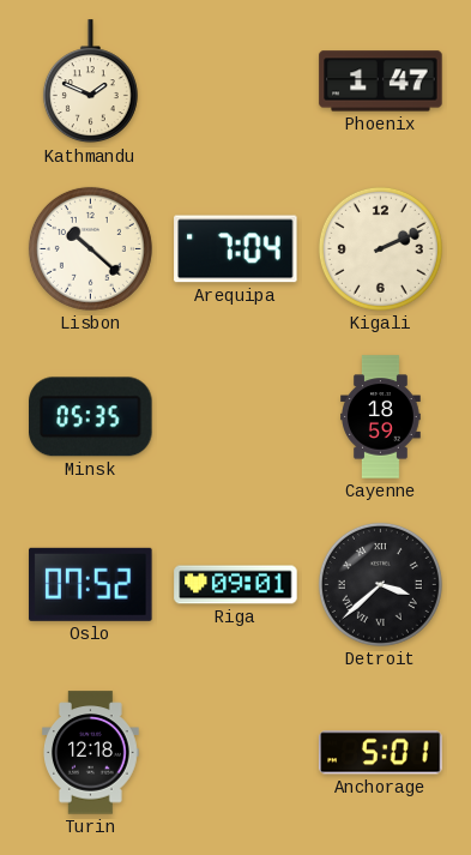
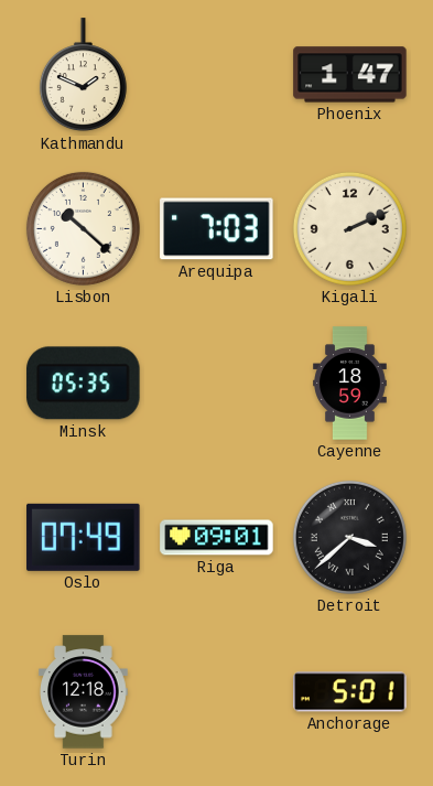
Arequipa: 7:04 -> 7:03
Oslo: 07:52 -> 07:49
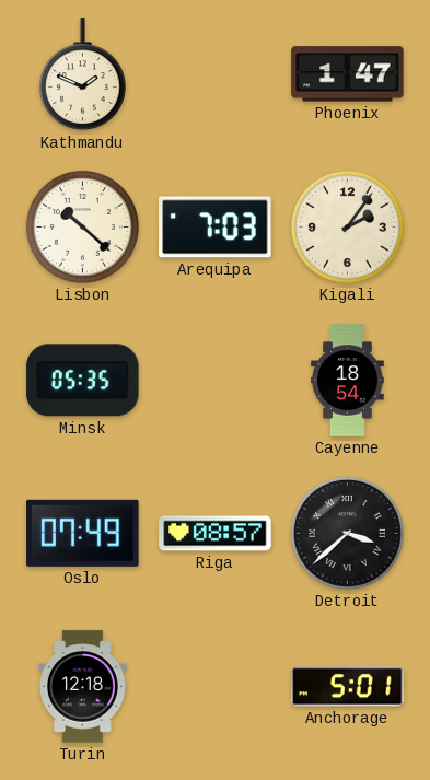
Kigali: 2:11 -> 2:06
Cayenne: 18:59 -> 18:54
Riga: 09:01 -> 08:57
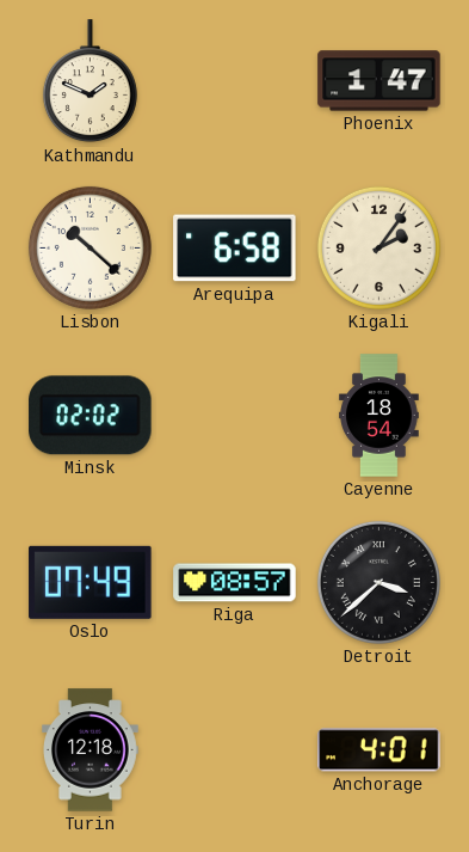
Arequipa: 7:03 -> 6:58
Minsk: 05:35 -> 02:02
Anchorage: 5:01 -> 4:01
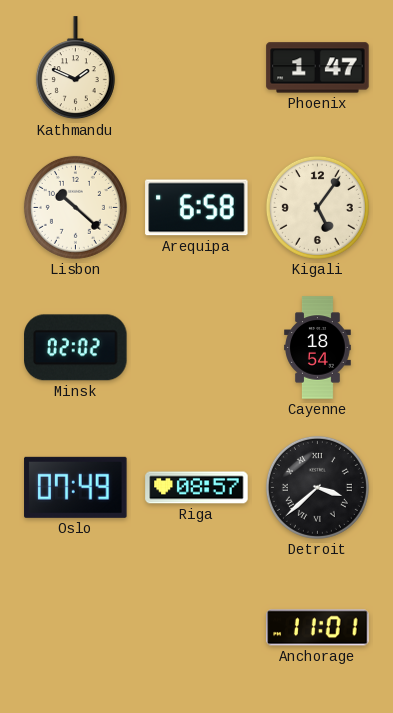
Kigali: 2:06 -> 5:06
Turin: 12:18 -> none
Anchorage: 4:01 -> 11:01
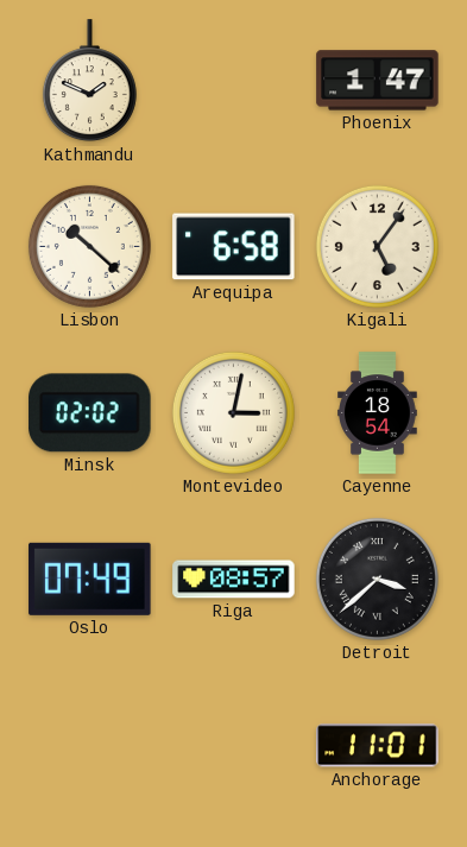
Montevideo: none -> 3:02
